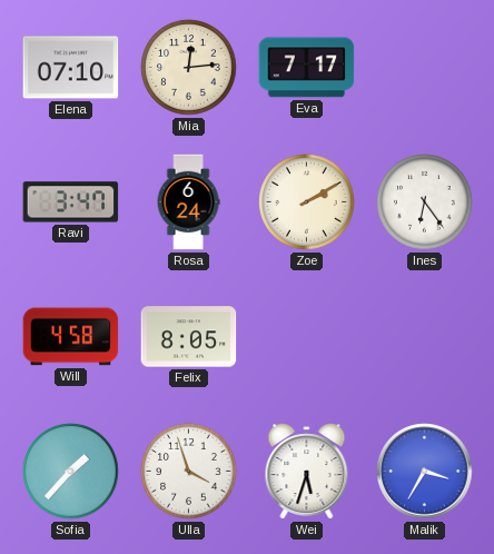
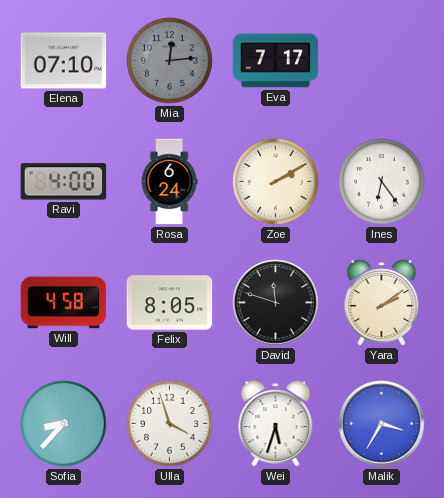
Mia dial: cream -> grey
Ravi: 3:47 -> 4:00
David: none -> 11:48
Yara: none -> 2:09
Sofia: 1:37 -> 8:37
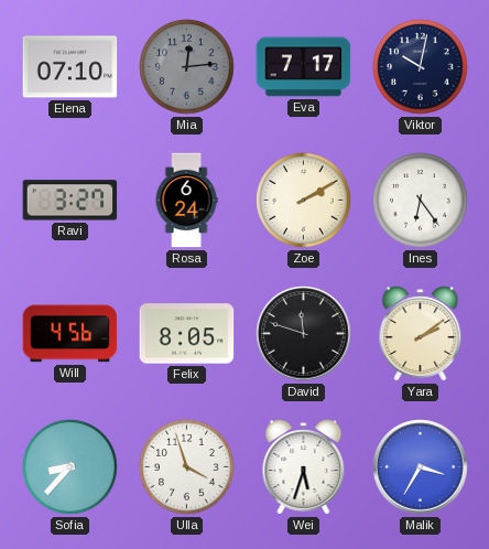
Viktor: none -> 10:02
Ravi: 4:00 -> 3:27
Will: 4:58 -> 4:56
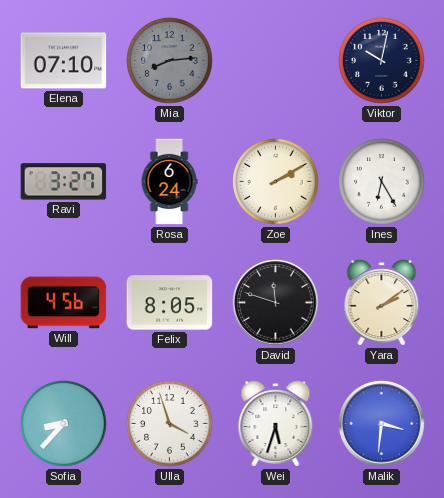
Mia: 12:14 -> 8:14
Eva: 7:17 -> none
Ines: 6:24 -> 6:25
Malik: 3:35 -> 3:31
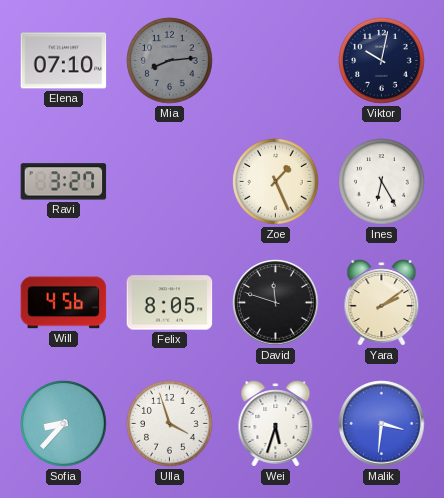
Rosa: 6:24 -> none
Zoe: 2:10 -> 1:26
